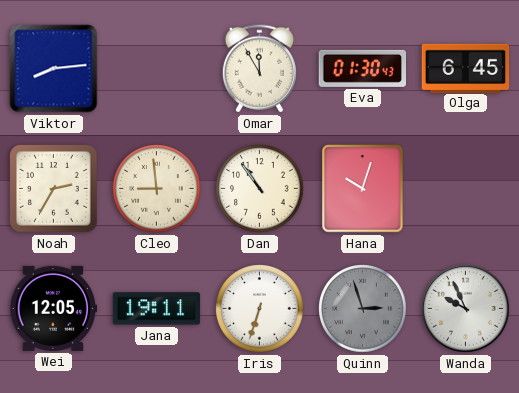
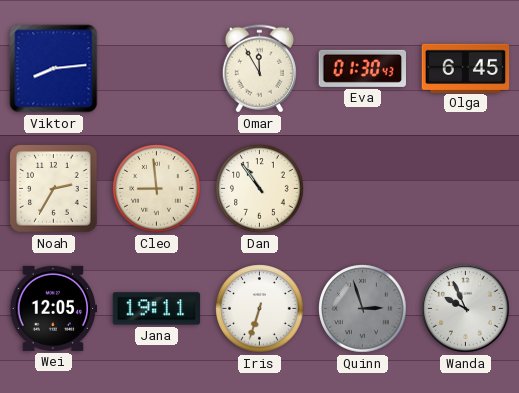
Hana: 10:03 -> none
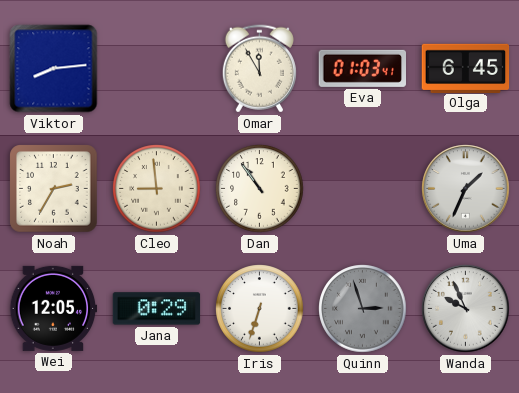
Eva: 01:30 -> 01:03
Uma: none -> 1:34
Jana: 19:11 -> 0:29
